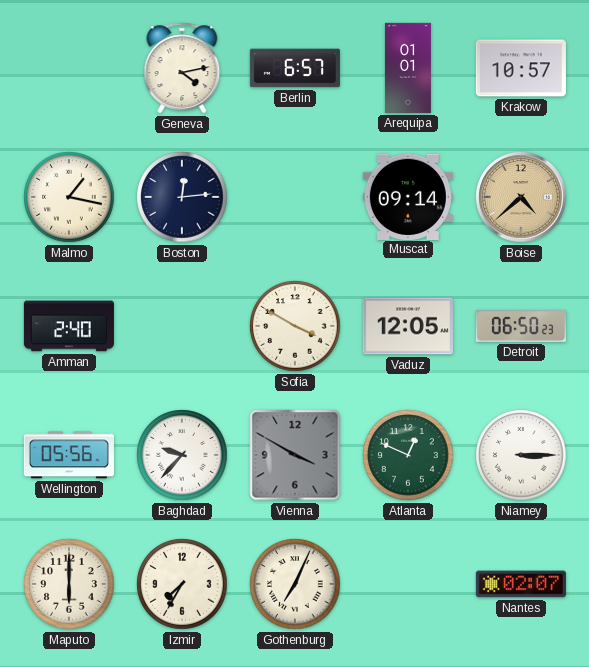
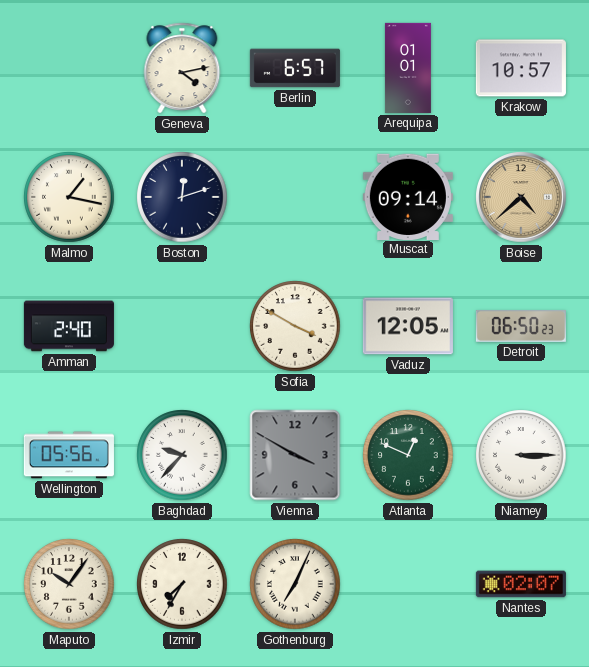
Boston: 12:14 -> 12:12
Maputo: 6:00 -> 10:06
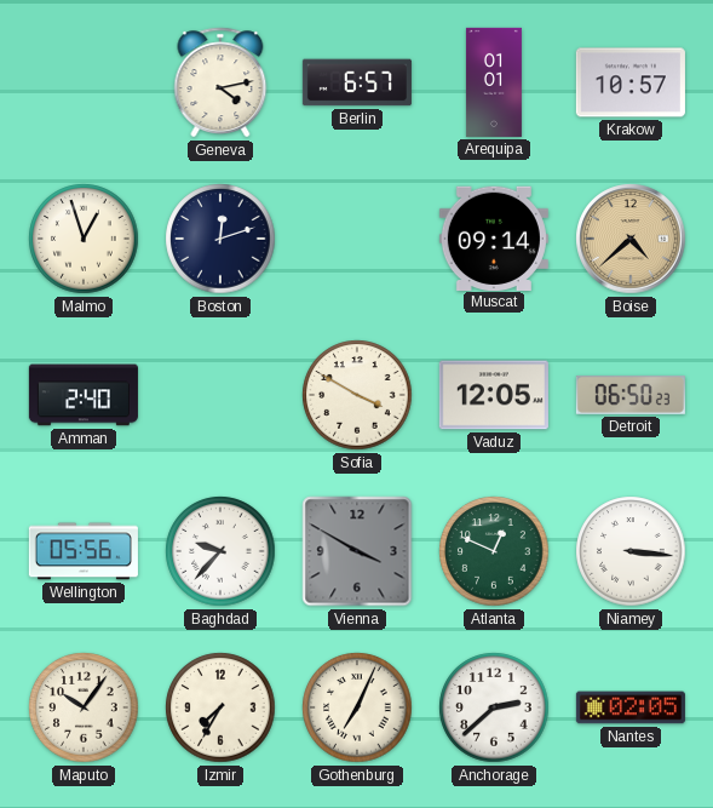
Malmo: 1:17 -> 12:57
Niamey: 3:15 -> 3:16
Anchorage: none -> 2:38
Nantes: 02:07 -> 02:05
